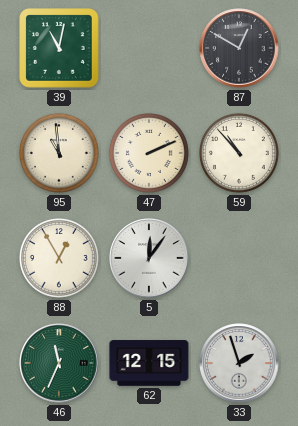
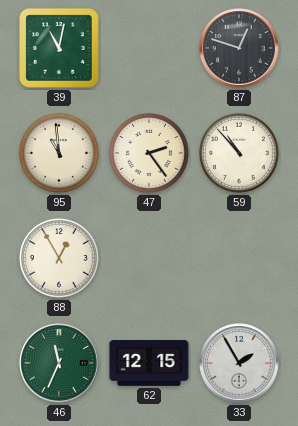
87: 12:50 -> 12:48
47: 2:11 -> 2:24
5: 12:06 -> none
33: 1:57 -> 1:55
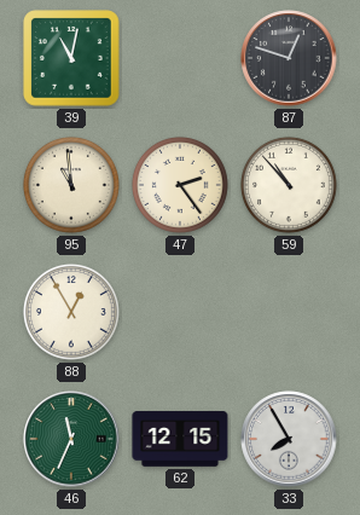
33: 1:55 -> 7:55
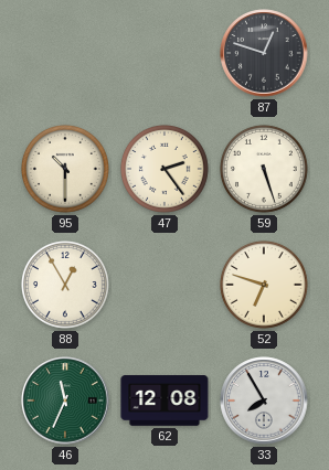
39: 11:02 -> none
95: 10:59 -> 10:30
59: 10:53 -> 5:27
52: none -> 6:48
62: 12:15 -> 12:08
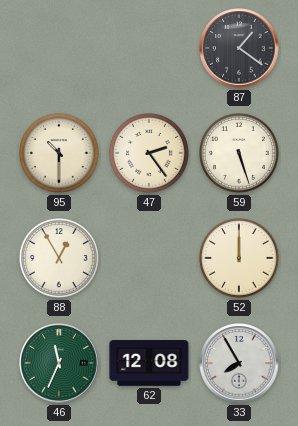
87: 12:48 -> 1:21
52: 6:48 -> 12:00
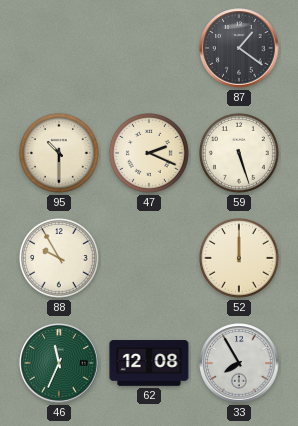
47: 2:24 -> 2:19
88: 12:55 -> 9:55
